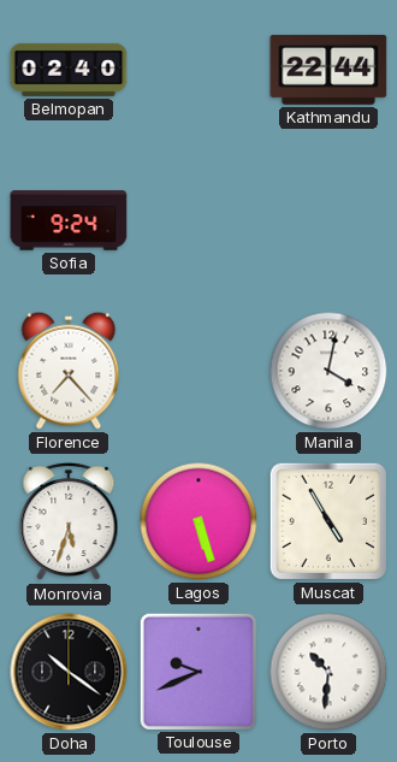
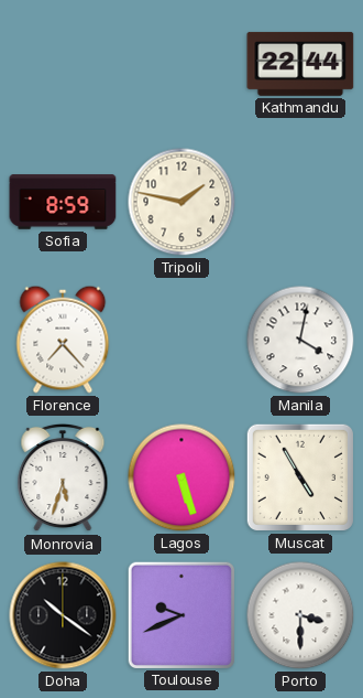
Belmopan: 02:40 -> none
Sofia: 9:24 -> 8:59
Tripoli: none -> 1:47
Porto: 10:31 -> 3:30
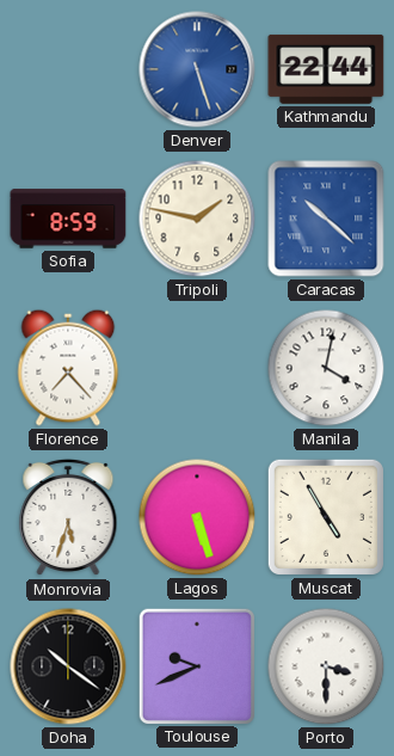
Denver: none -> 5:27
Caracas: none -> 10:22
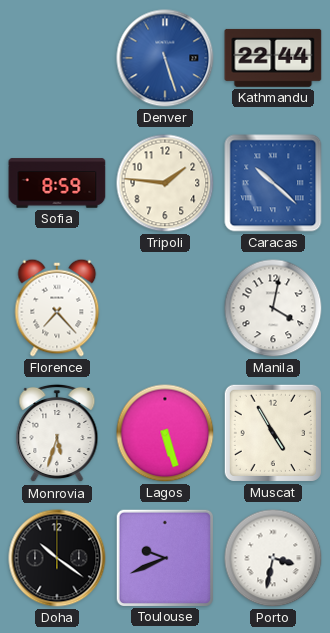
Tripoli: 1:47 -> 1:46
Porto: 3:30 -> 3:32
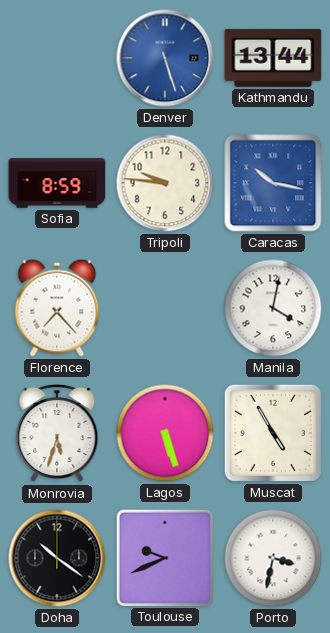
Kathmandu: 22:44 -> 13:44
Tripoli: 1:46 -> 9:46
Caracas: 10:22 -> 10:17
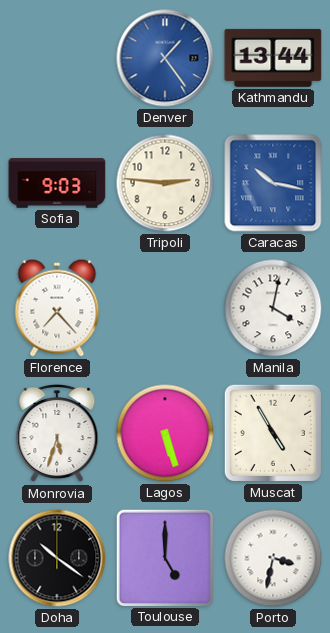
Denver: 5:27 -> 1:24
Sofia: 8:59 -> 9:03
Tripoli: 9:46 -> 2:46
Toulouse: 9:41 -> 5:00
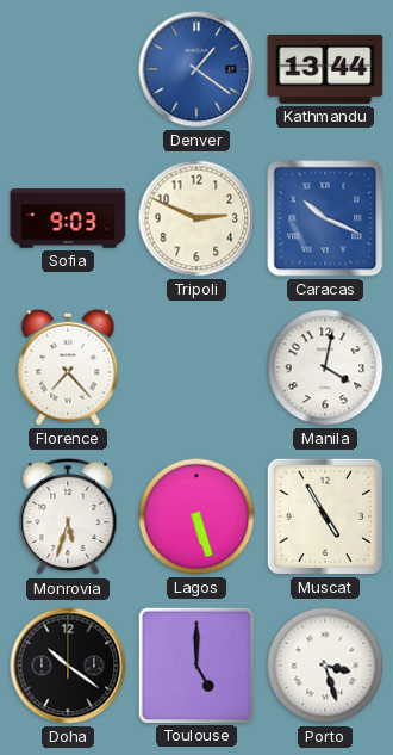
Denver: 1:24 -> 1:21
Tripoli: 2:46 -> 2:49
Caracas: 10:17 -> 10:19
Porto: 3:32 -> 3:27
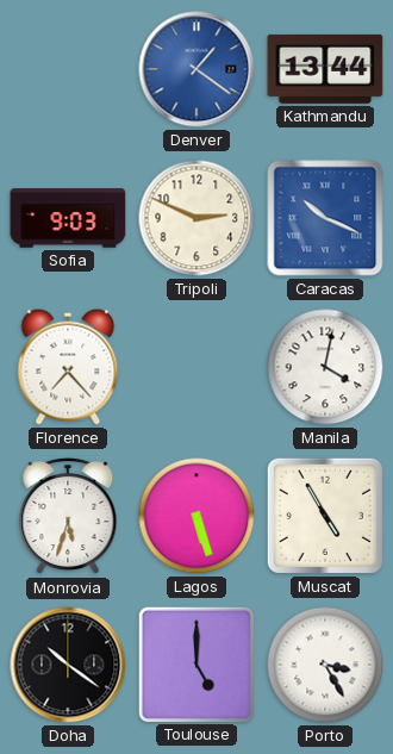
Porto: 3:27 -> 3:25
